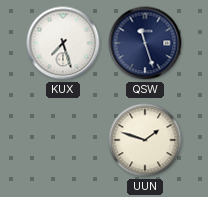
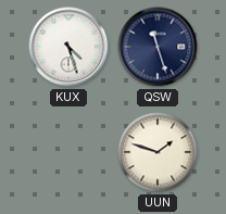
KUX: 7:27 -> 4:27
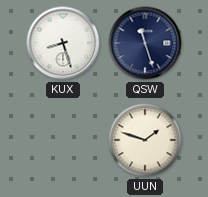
KUX: 4:27 -> 8:27
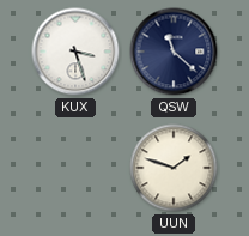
KUX: 8:27 -> 3:27
QSW: 11:27 -> 11:22
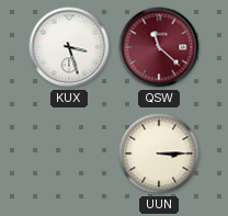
QSW dial: navy -> burgundy
UUN: 1:48 -> 3:15
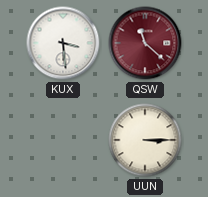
KUX: 3:27 -> 3:29
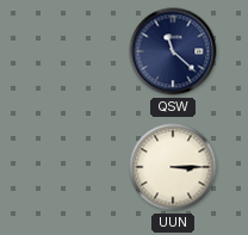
KUX: 3:29 -> none
QSW dial: burgundy -> navy
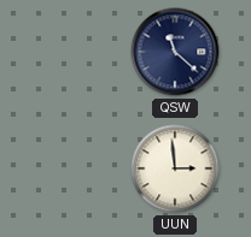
UUN: 3:15 -> 2:59
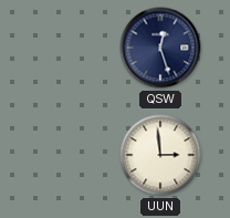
QSW: 11:22 -> 12:27
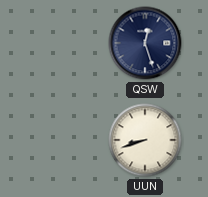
UUN: 2:59 -> 8:42
